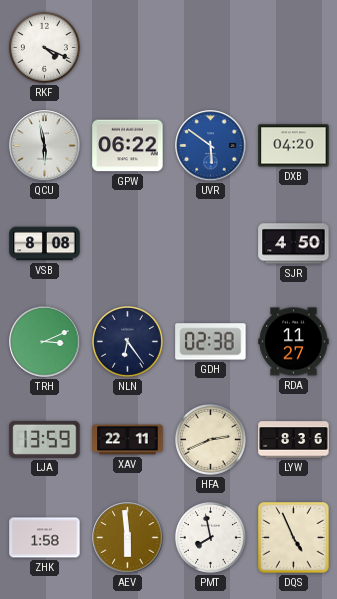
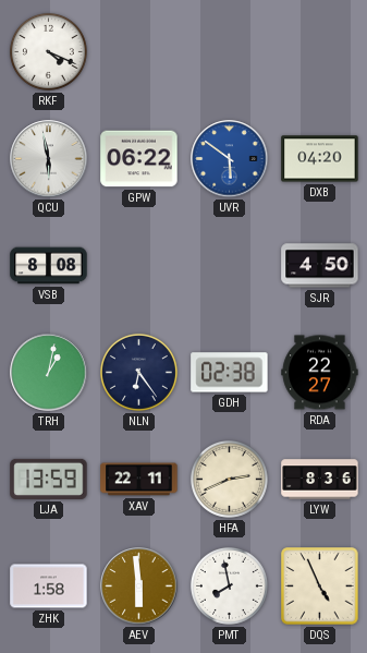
TRH: 3:11 -> 1:02
RDA: 11:27 -> 22:27
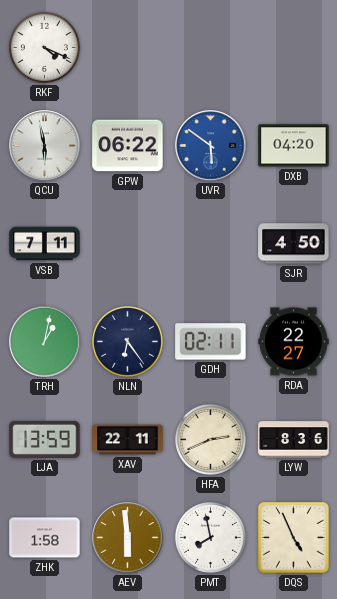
VSB: 8:08 -> 7:11
GDH: 02:38 -> 02:11
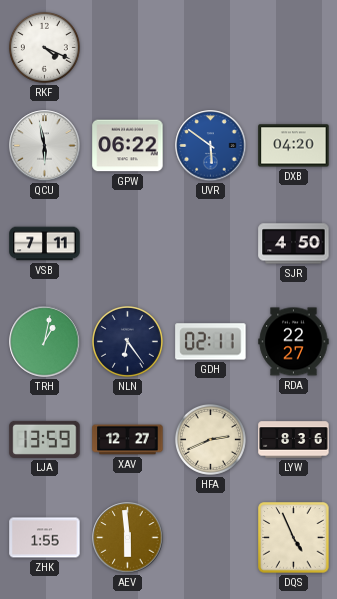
XAV: 22:11 -> 12:27
ZHK: 1:58 -> 1:55
PMT: 7:58 -> none
